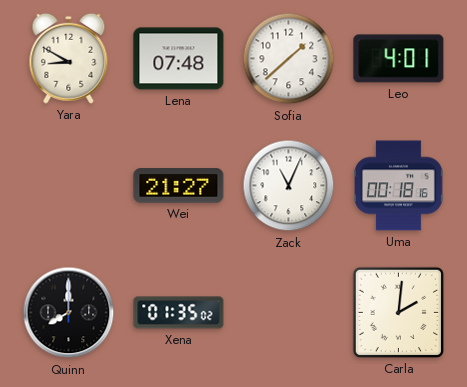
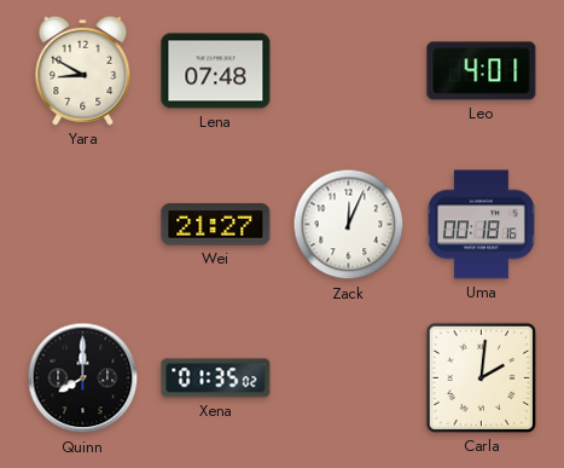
Sofia: 1:38 -> none
Zack: 11:04 -> 12:04
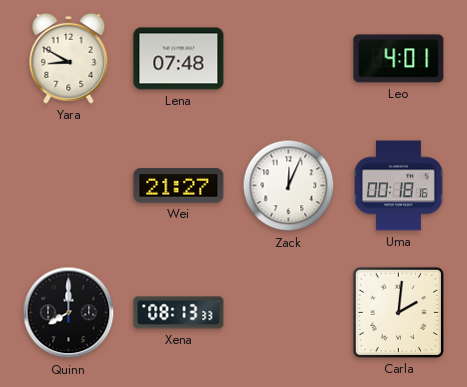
Xena: 01:35 -> 08:13
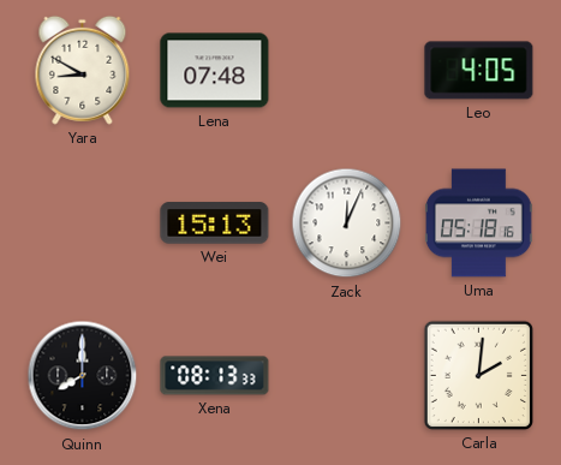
Leo: 4:01 -> 4:05
Wei: 21:27 -> 15:13
Uma: 00:18 -> 05:18
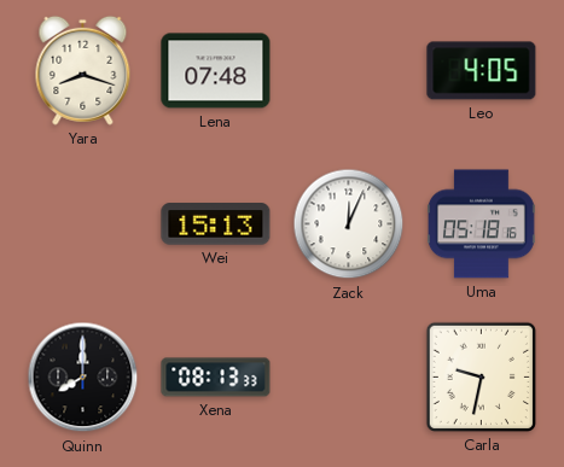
Yara: 8:50 -> 8:18
Carla: 2:01 -> 9:32
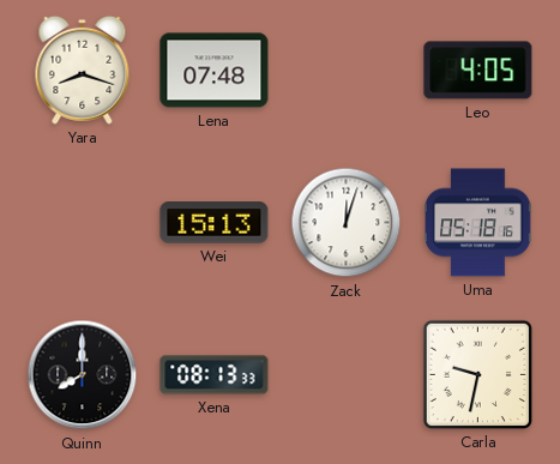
Zack: 12:04 -> 12:03
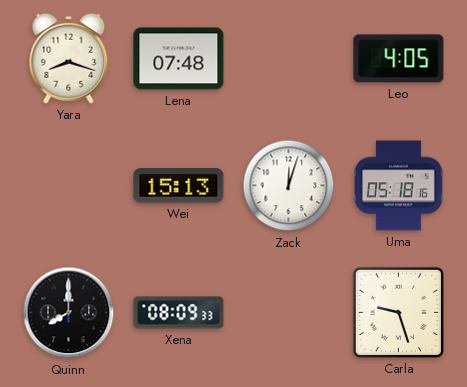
Xena: 08:13 -> 08:09
Carla: 9:32 -> 9:27
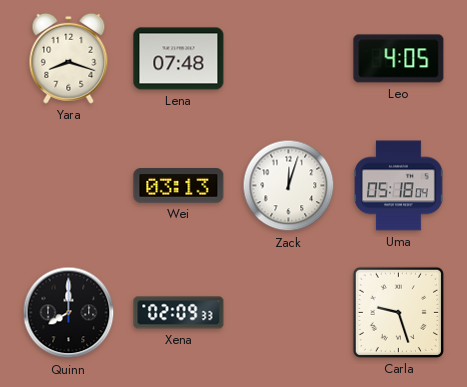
Wei: 15:13 -> 03:13
Uma: 05:18:16 -> 05:18:04
Xena: 08:09 -> 02:09
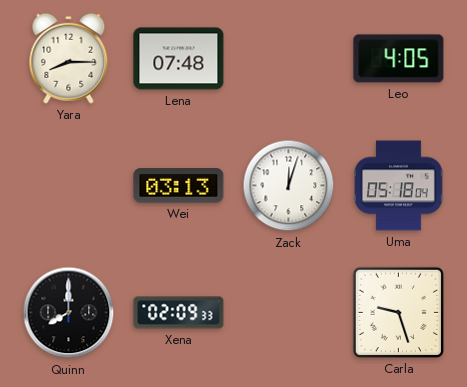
Yara: 8:18 -> 8:15
